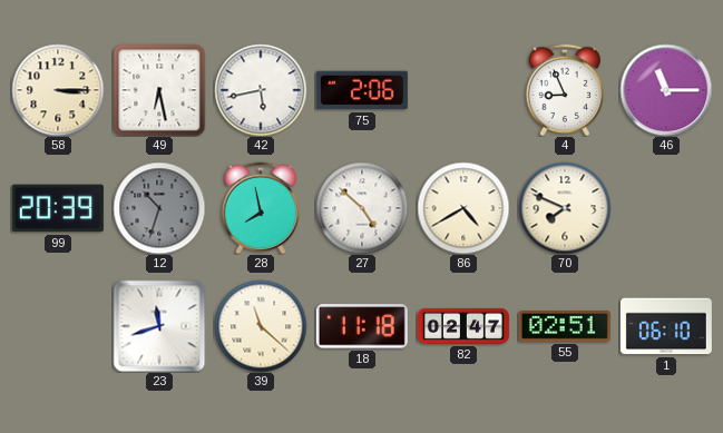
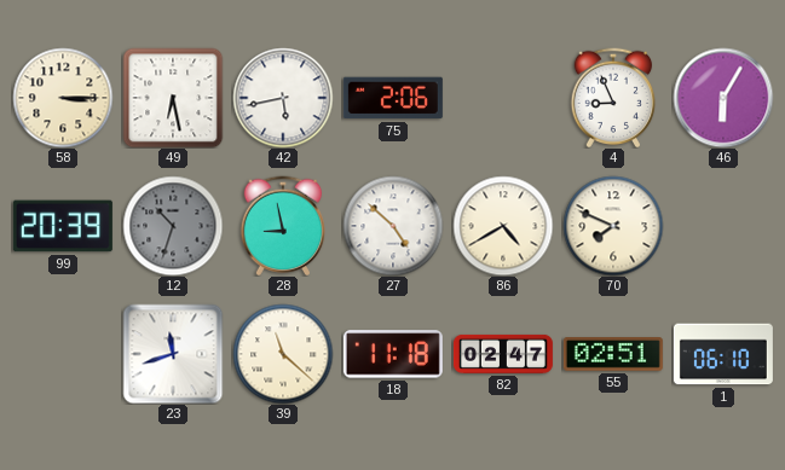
46: 11:15 -> 6:05
28: 7:58 -> 8:58
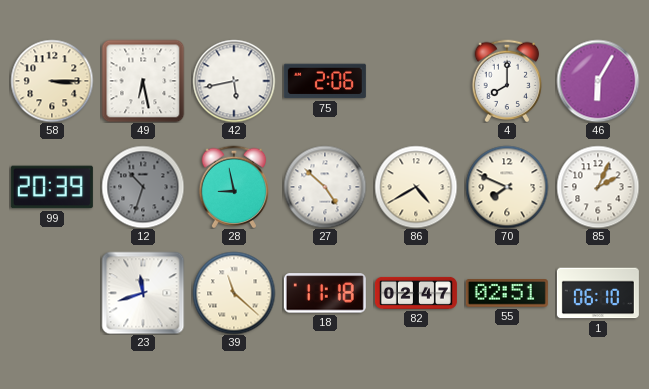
4: 8:56 -> 8:00
85: none -> 2:04
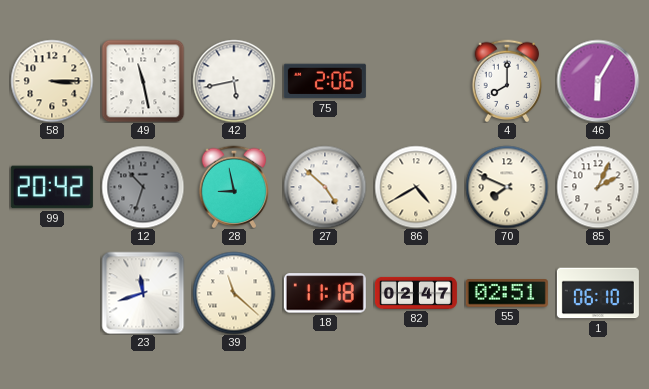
49: 6:28 -> 11:28
99: 20:39 -> 20:42
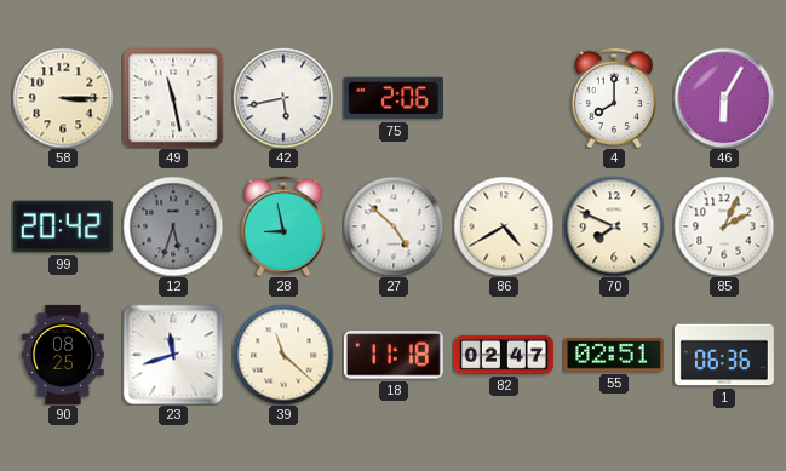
12: 10:33 -> 5:33
90: none -> 08:25
1: 06:10 -> 06:36
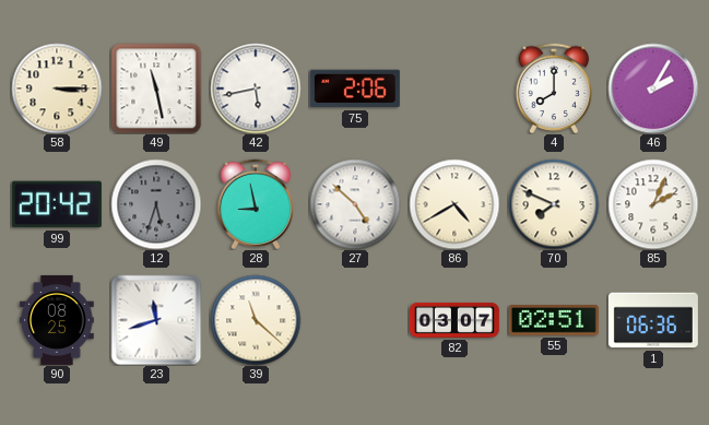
46: 6:05 -> 2:05
18: 11:18 -> none
82: 02:47 -> 03:07
